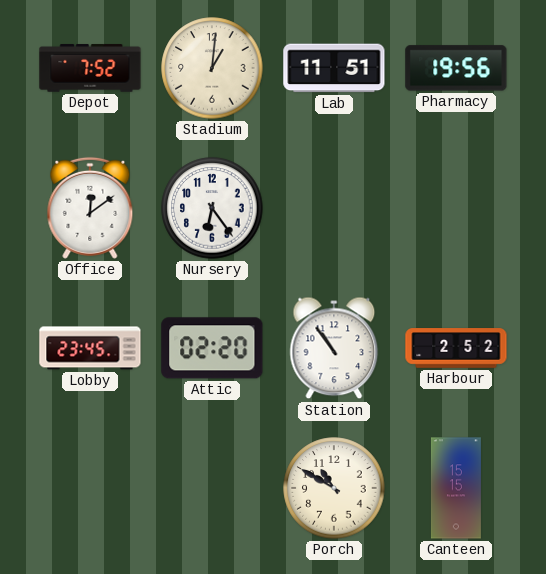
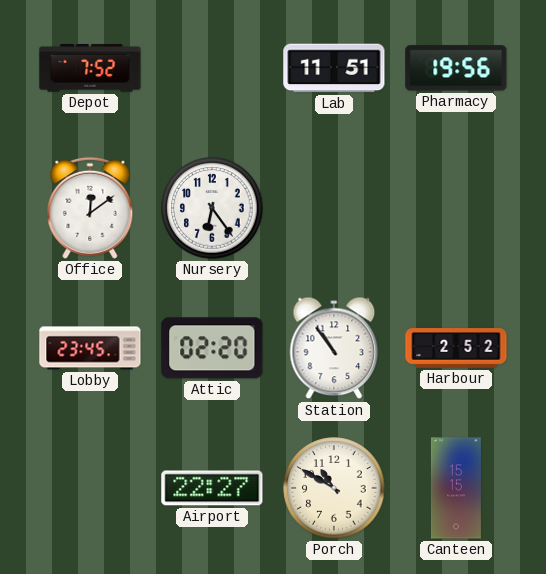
Stadium: 1:01 -> none
Airport: none -> 22:27
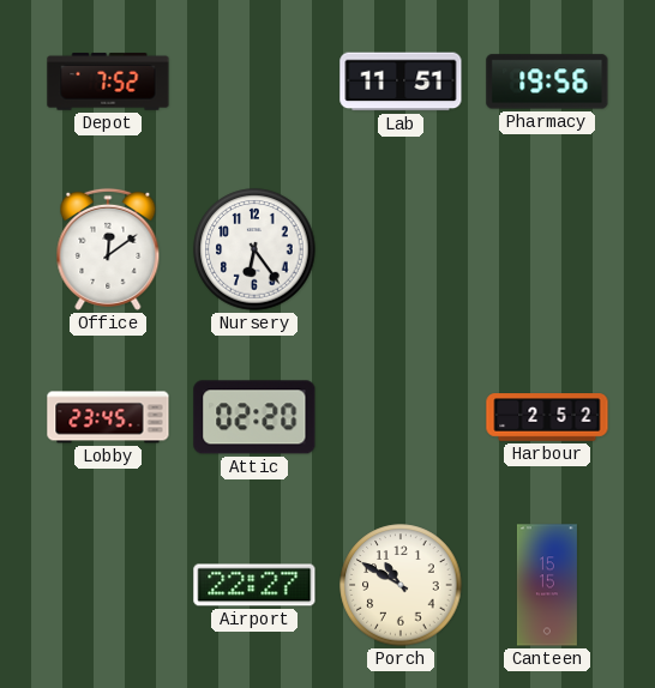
Station: 10:54 -> none
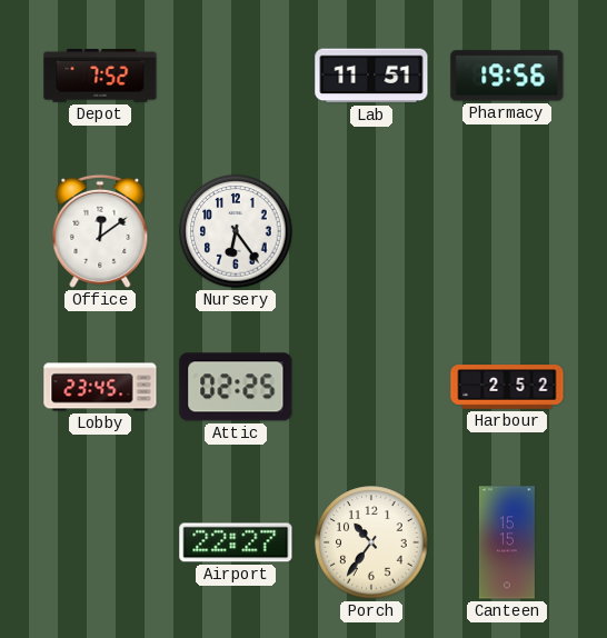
Attic: 02:20 -> 02:25
Porch: 10:50 -> 10:36
